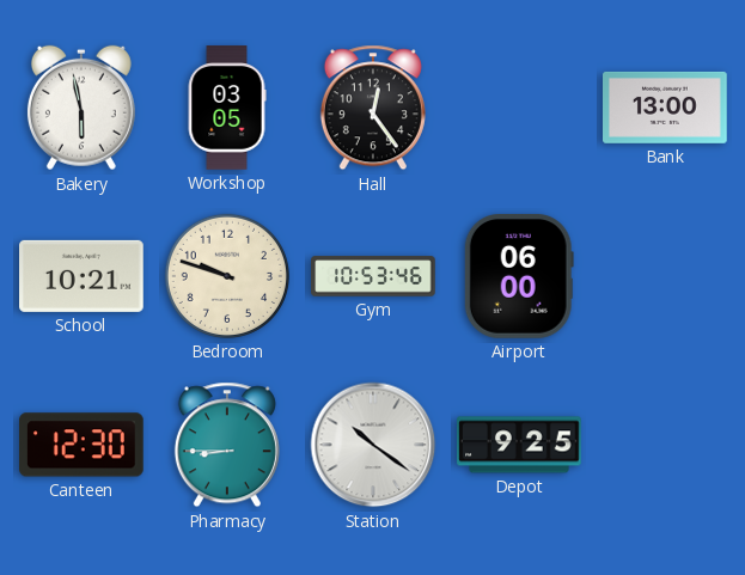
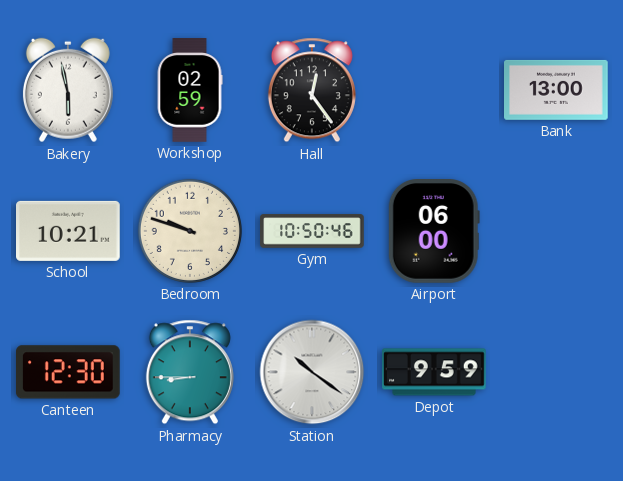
Workshop: 03:05 -> 02:59
Gym: 10:53 -> 10:50
Depot: 9:25 -> 9:59
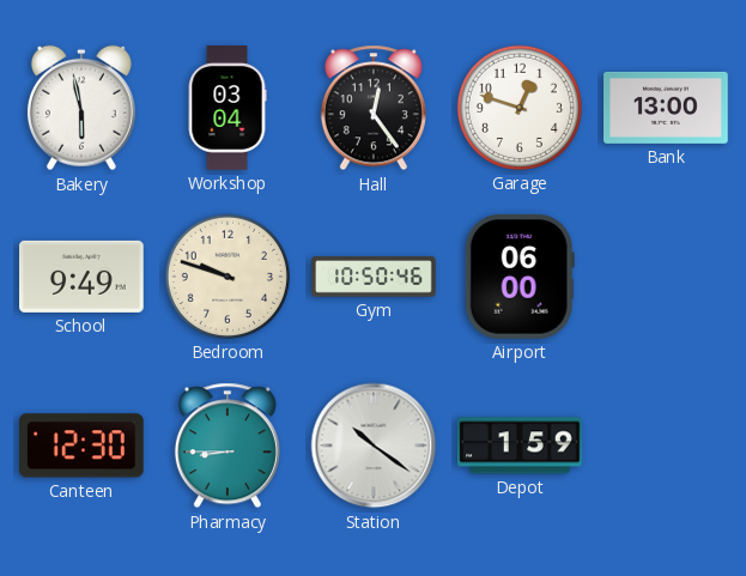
Workshop: 02:59 -> 03:04
Garage: none -> 12:48
School: 10:21 -> 9:49
Depot: 9:59 -> 1:59
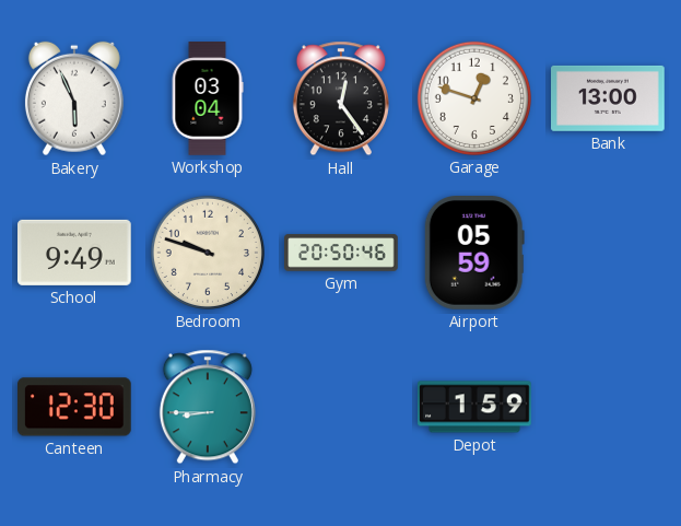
Bakery: 5:58 -> 5:56
Gym: 10:50 -> 20:50
Airport: 06:00 -> 05:59
Station: 10:21 -> none
